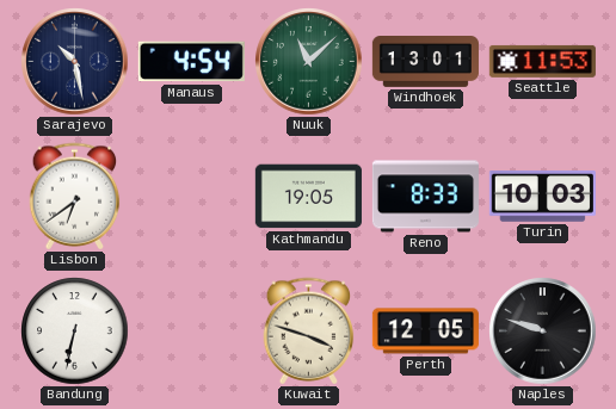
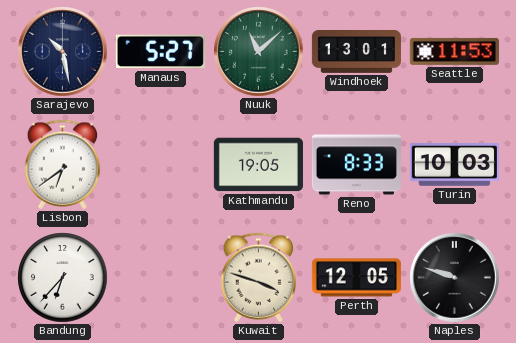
Manaus: 4:54 -> 5:27
Bandung: 6:32 -> 6:37
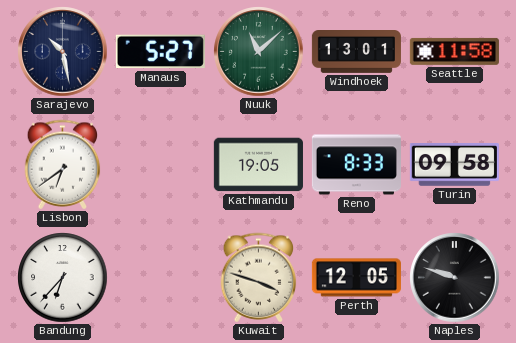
Seattle: 11:53 -> 11:58
Turin: 10:03 -> 09:58
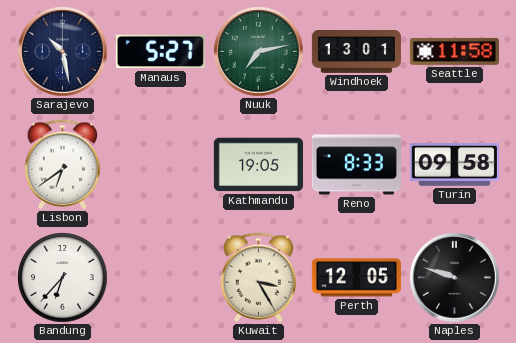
Nuuk: 11:08 -> 7:13
Kuwait: 3:48 -> 3:25
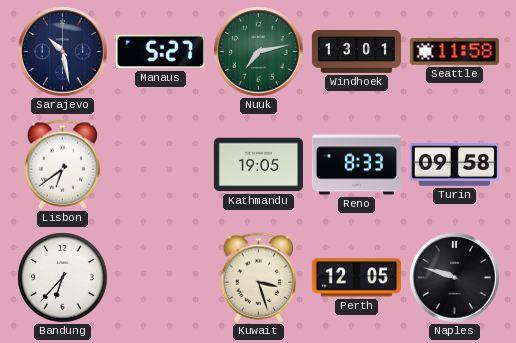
Kuwait: 3:25 -> 3:27
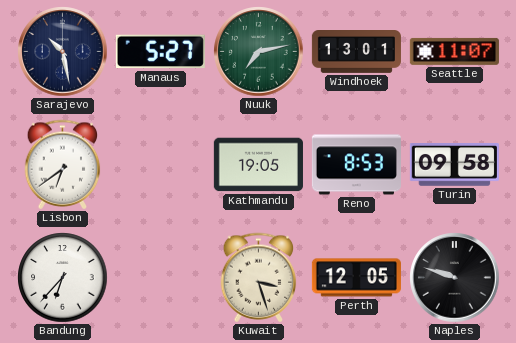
Seattle: 11:58 -> 11:07
Reno: 8:33 -> 8:53
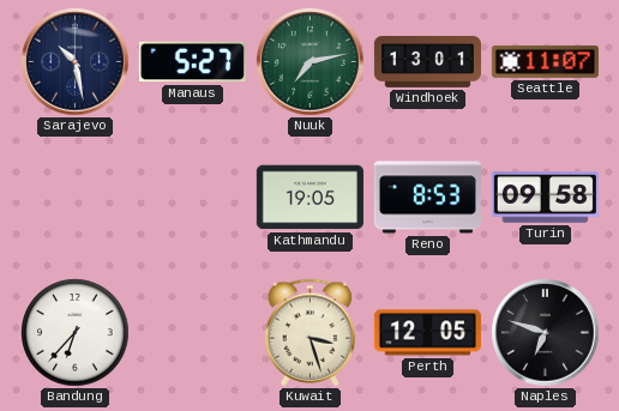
Lisbon: 6:39 -> none
Naples: 9:48 -> 6:48
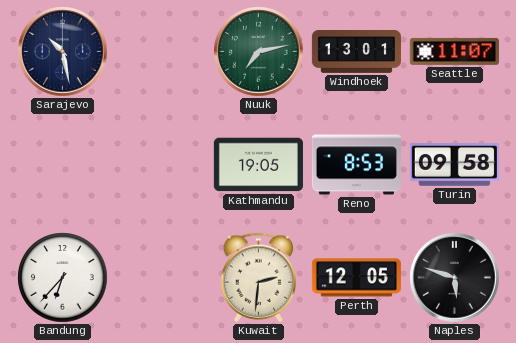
Manaus: 5:27 -> none
Kuwait: 3:27 -> 2:31
Naples: 6:48 -> 5:48
